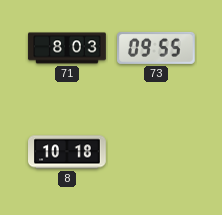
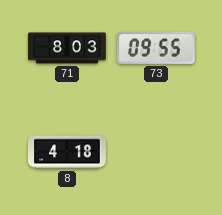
8: 10:18 -> 4:18
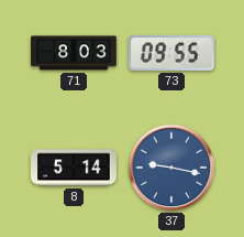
8: 4:18 -> 5:14
37: none -> 9:17
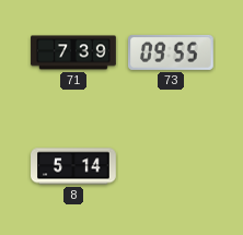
71: 8:03 -> 7:39
37: 9:17 -> none
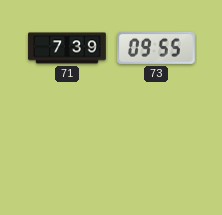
8: 5:14 -> none
